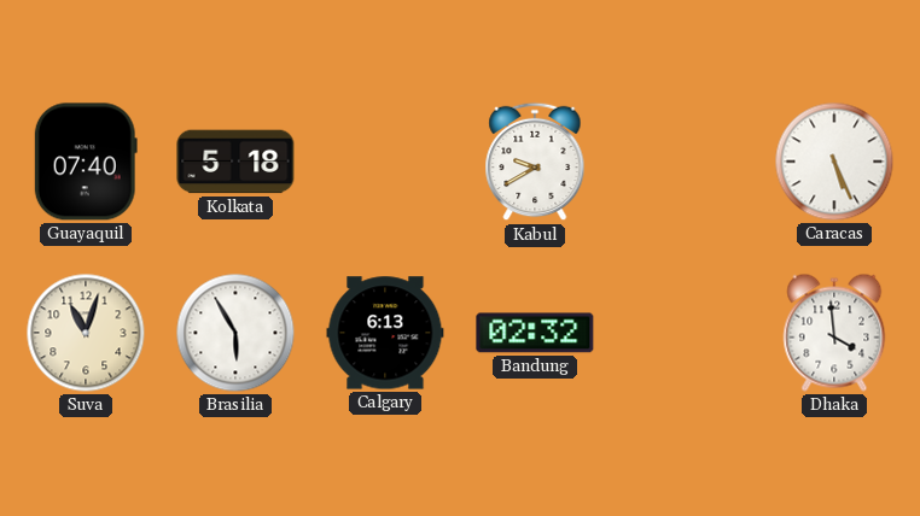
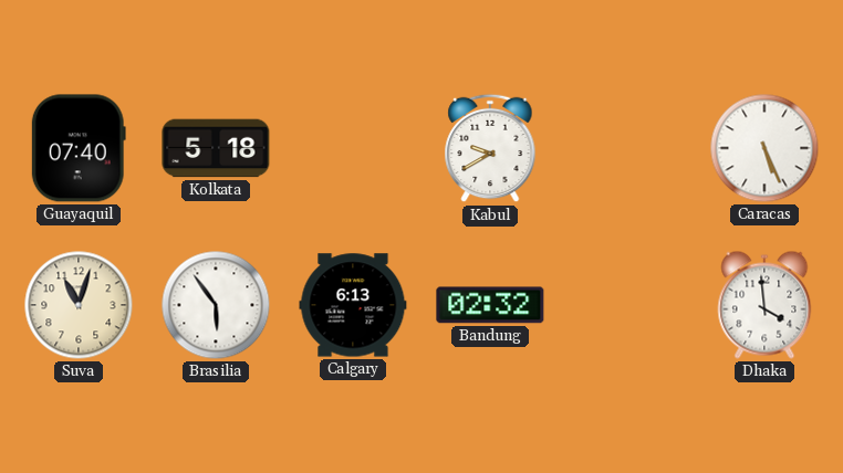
Brasilia: 5:55 -> 5:54
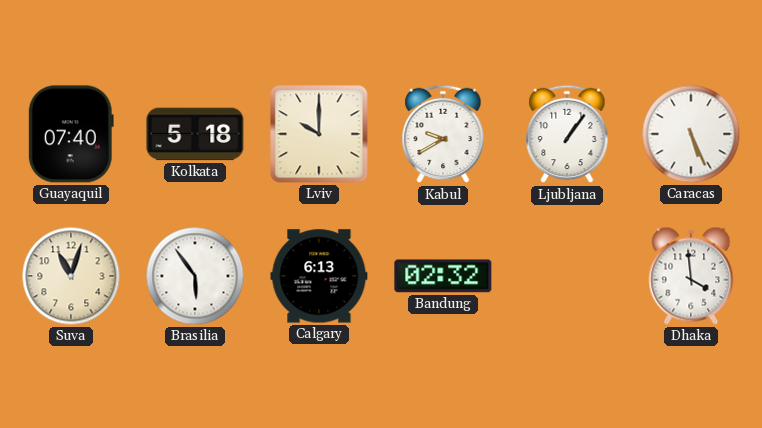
Lviv: none -> 10:00
Ljubljana: none -> 1:06
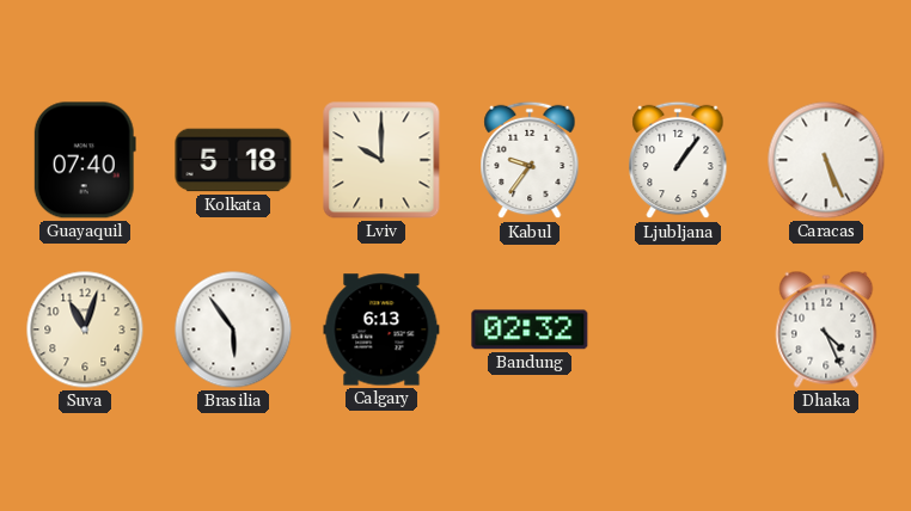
Kabul: 9:40 -> 9:36
Dhaka: 3:59 -> 4:26
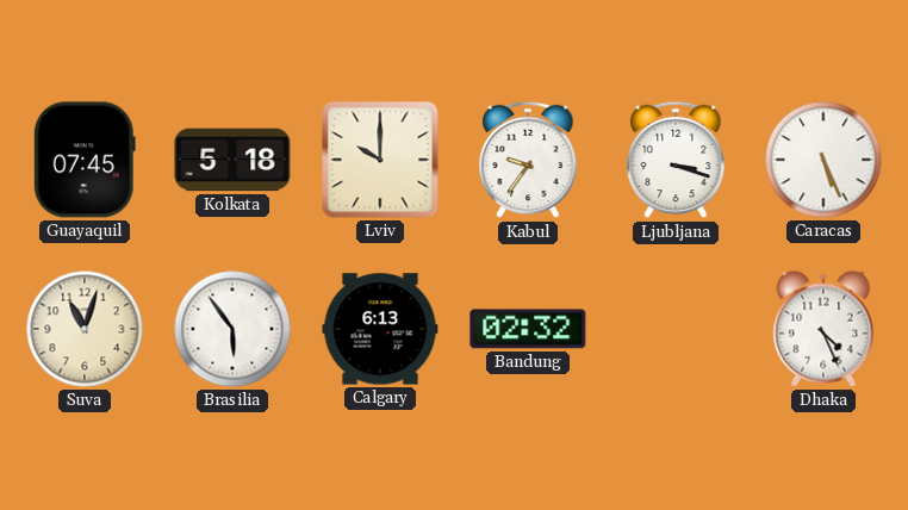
Guayaquil: 07:40 -> 07:45
Ljubljana: 1:06 -> 3:18
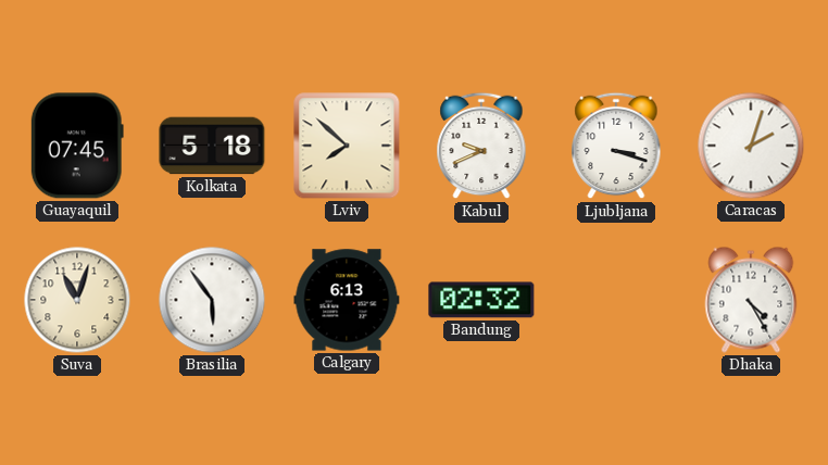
Lviv: 10:00 -> 7:52
Kabul: 9:36 -> 9:41
Caracas: 5:26 -> 2:03
Dhaka: 4:26 -> 4:25
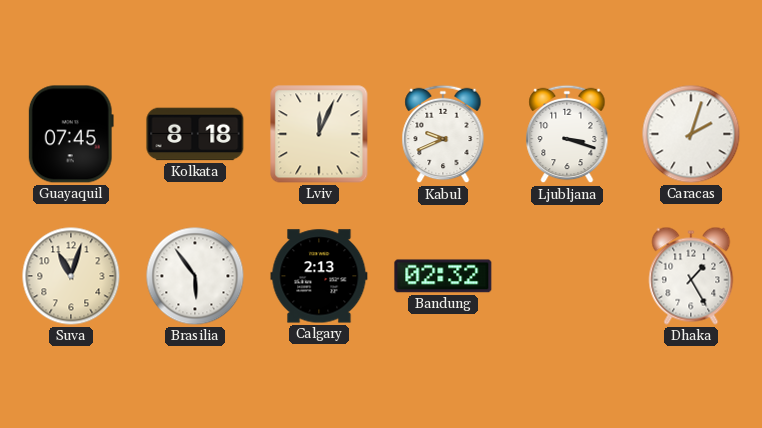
Kolkata: 5:18 -> 8:18
Lviv: 7:52 -> 12:04
Calgary: 6:13 -> 2:13
Dhaka: 4:25 -> 1:25
